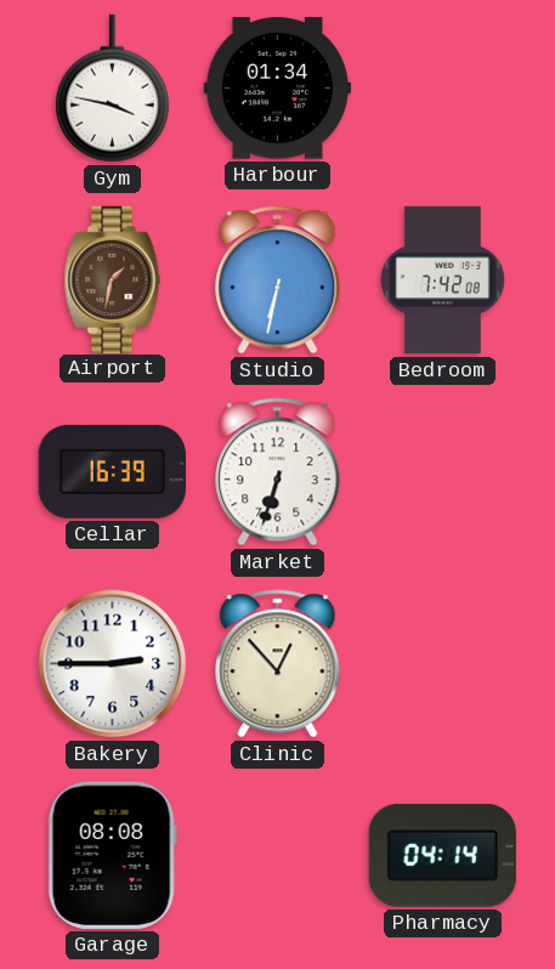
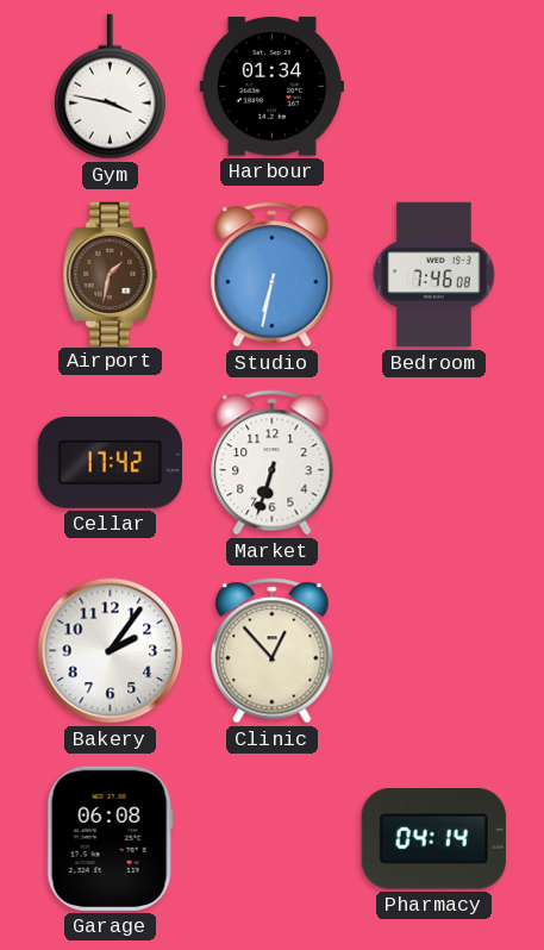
Bedroom: 7:42 -> 7:46
Cellar: 16:39 -> 17:42
Bakery: 2:45 -> 2:06
Garage: 08:08 -> 06:08
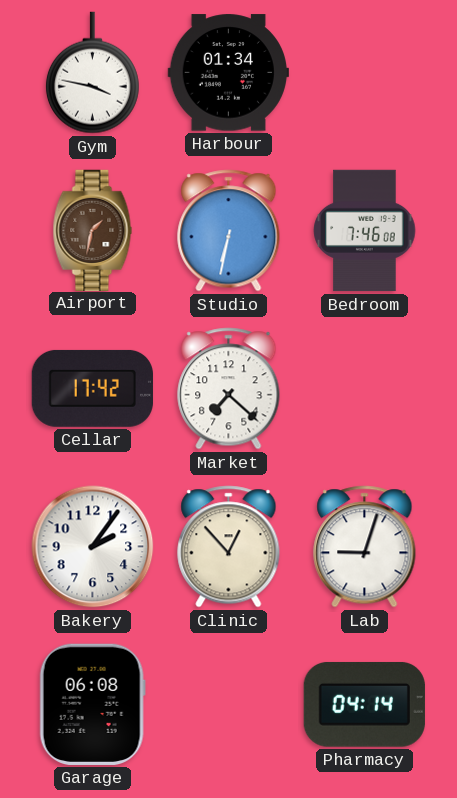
Market: 6:33 -> 7:22
Lab: none -> 9:03
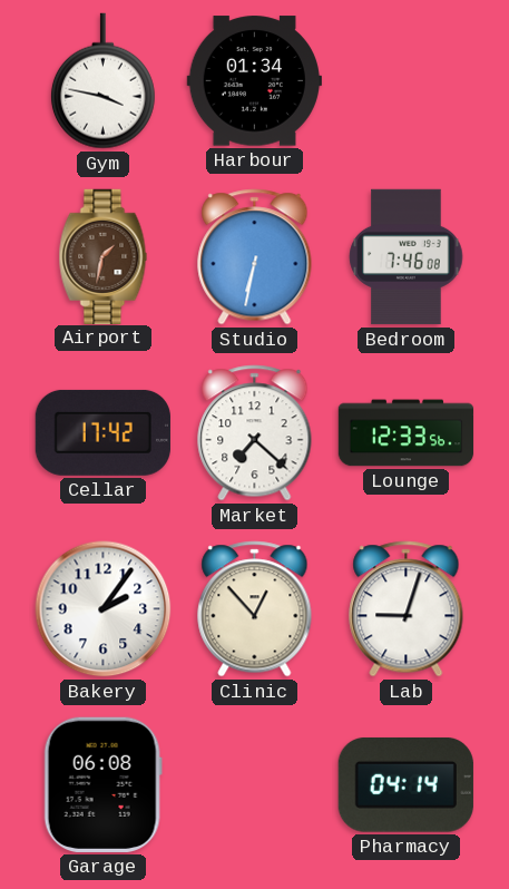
Lounge: none -> 12:33
